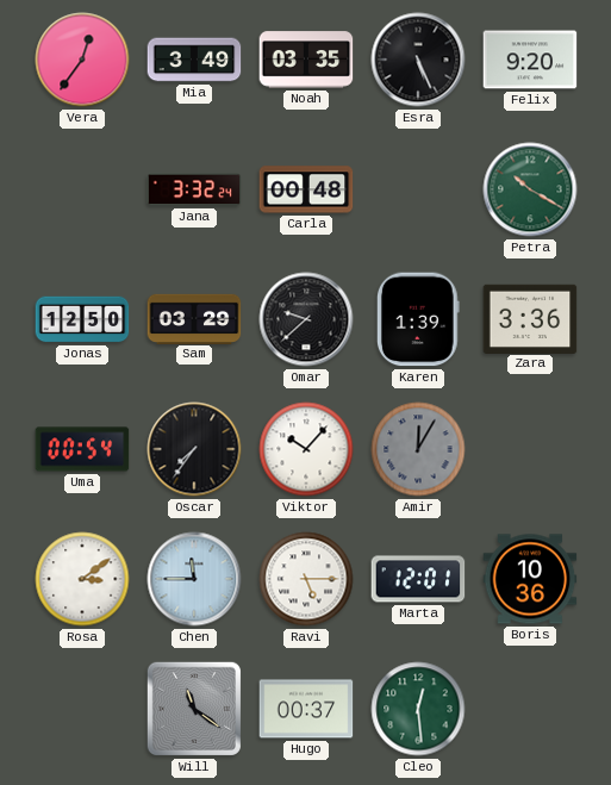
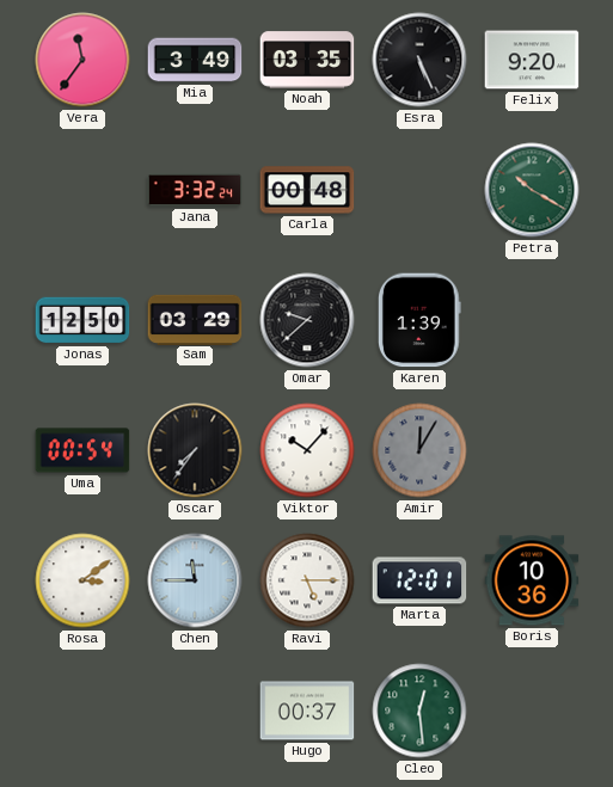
Vera: 12:36 -> 11:36
Zara: 3:36 -> none
Will: 11:21 -> none
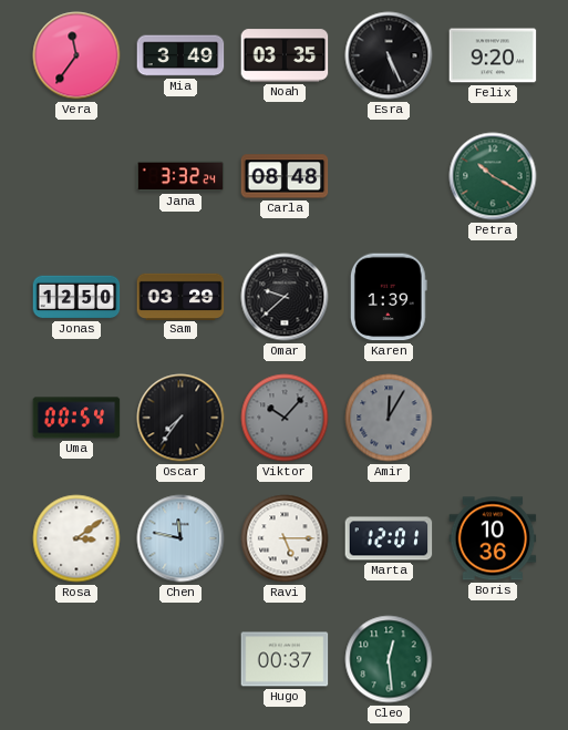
Carla: 00:48 -> 08:48
Viktor dial: white -> grey
Chen: 11:45 -> 11:47
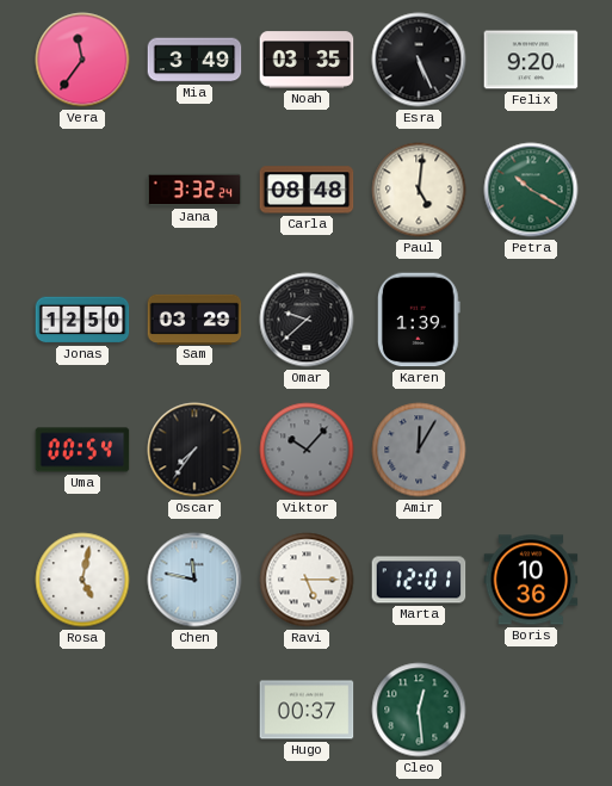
Paul: none -> 5:01
Rosa: 3:09 -> 5:02
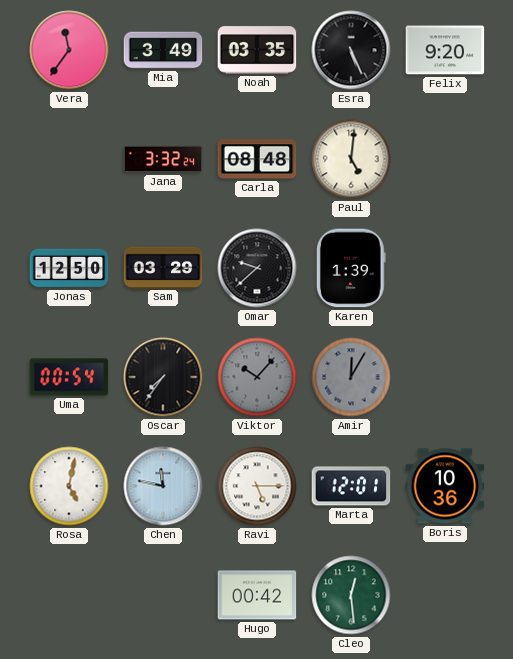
Petra: 10:20 -> none
Hugo: 00:37 -> 00:42
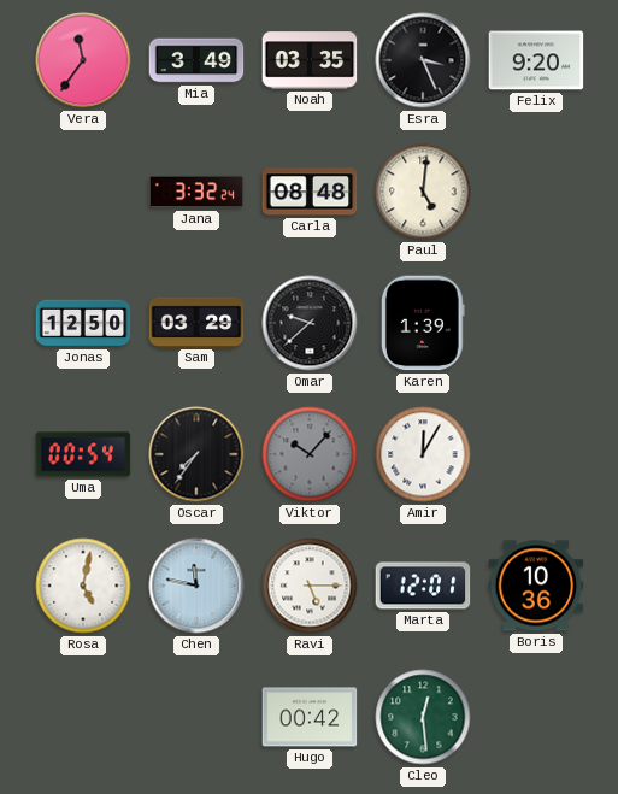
Esra: 5:26 -> 3:26
Amir dial: grey -> white
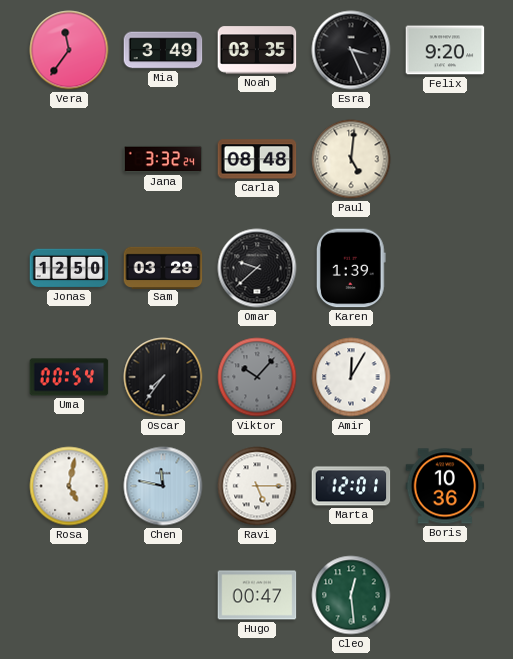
Hugo: 00:42 -> 00:47
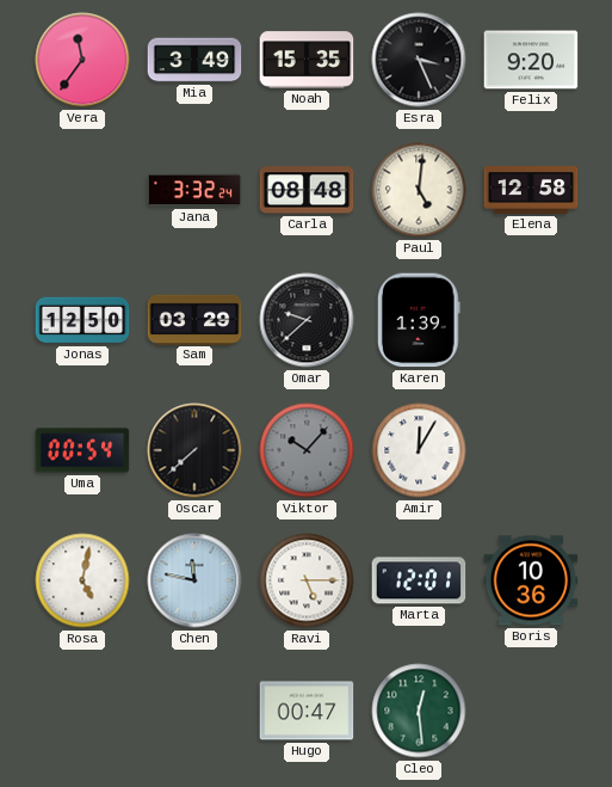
Noah: 03:35 -> 15:35
Elena: none -> 12:58
Oscar: 7:36 -> 7:38
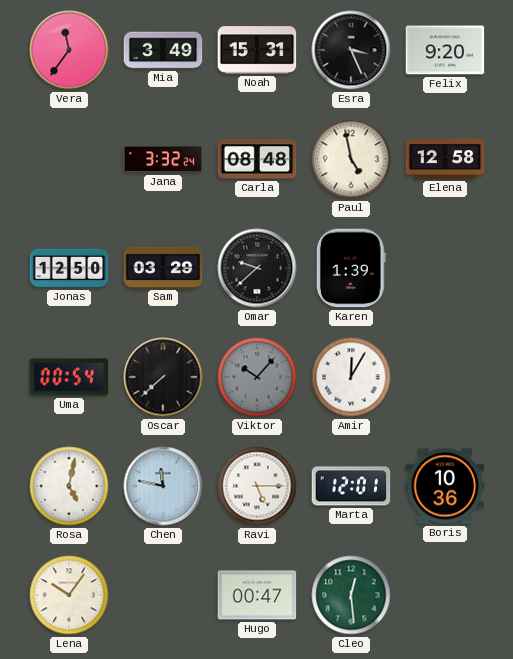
Noah: 15:35 -> 15:31
Paul: 5:01 -> 4:58
Lena: none -> 10:06
